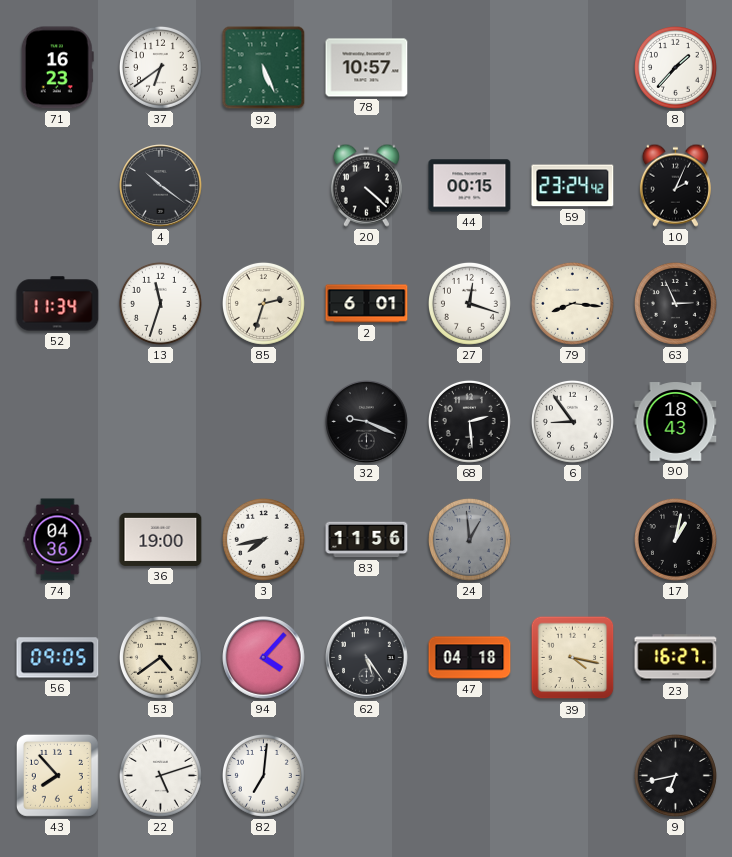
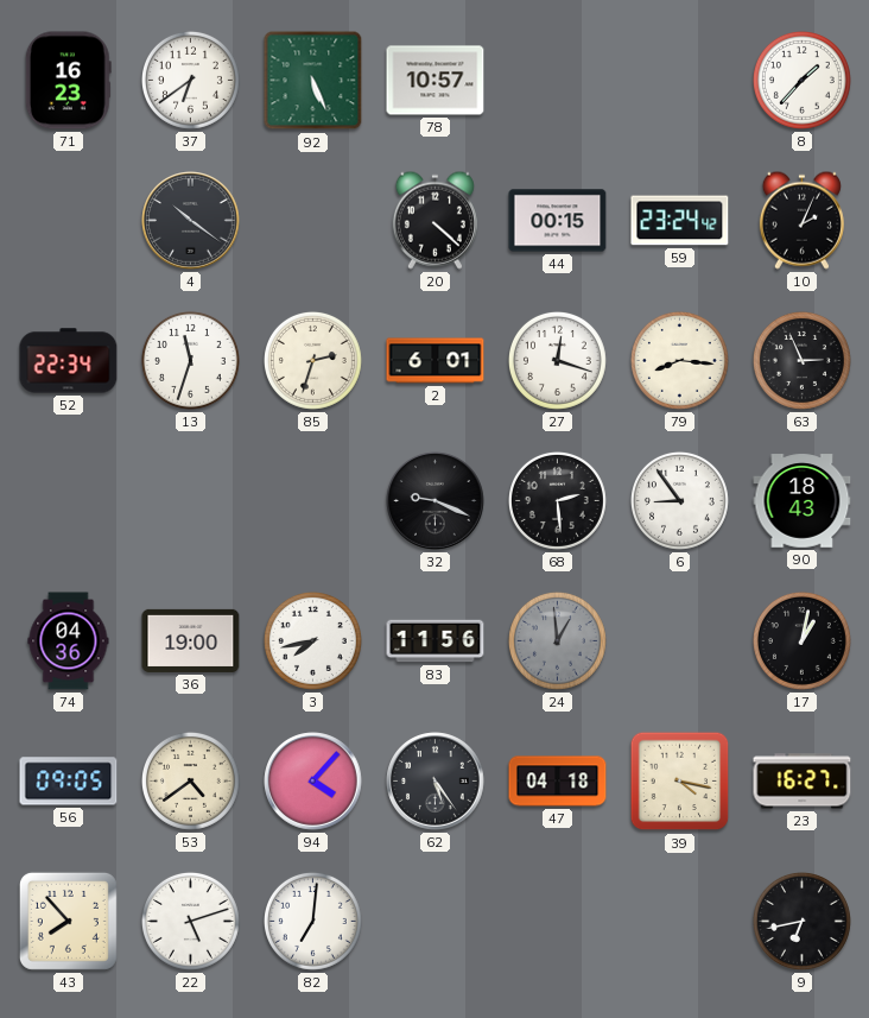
52: 11:34 -> 22:34
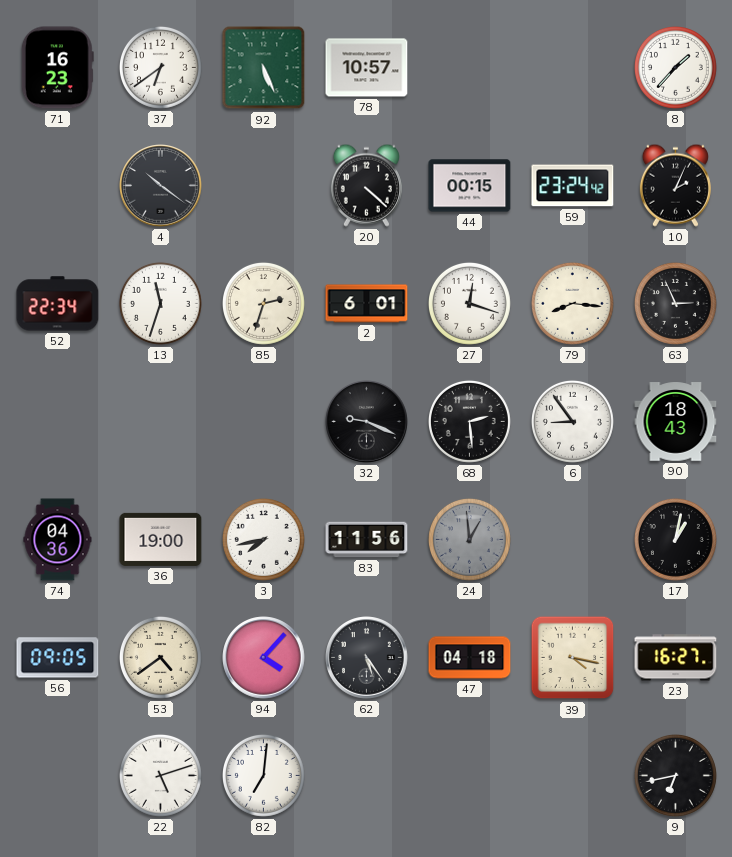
43: 7:53 -> none
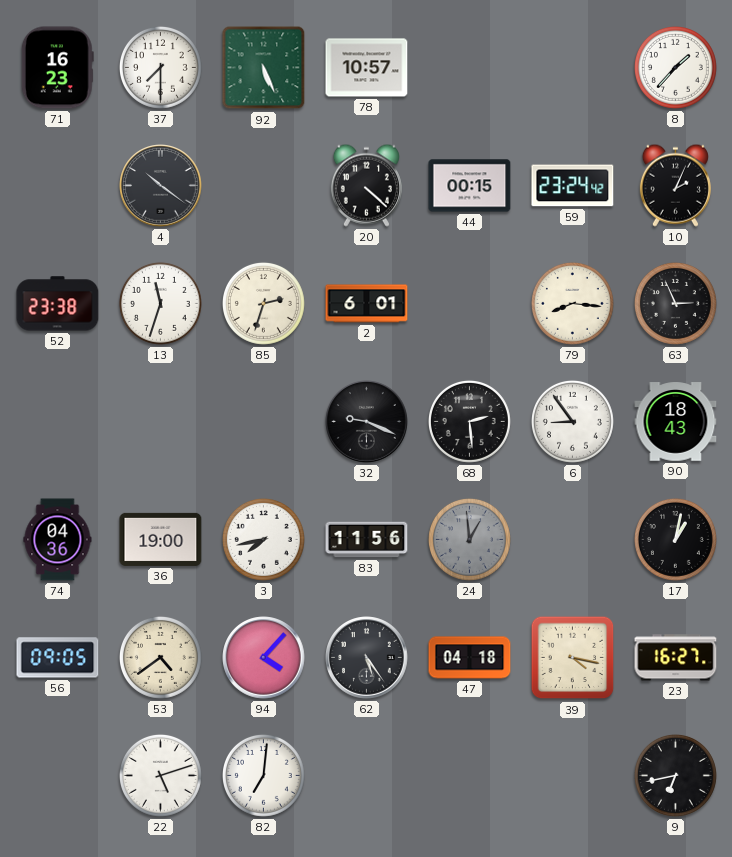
37: 6:39 -> 7:30
52: 22:34 -> 23:38
27: 12:18 -> none
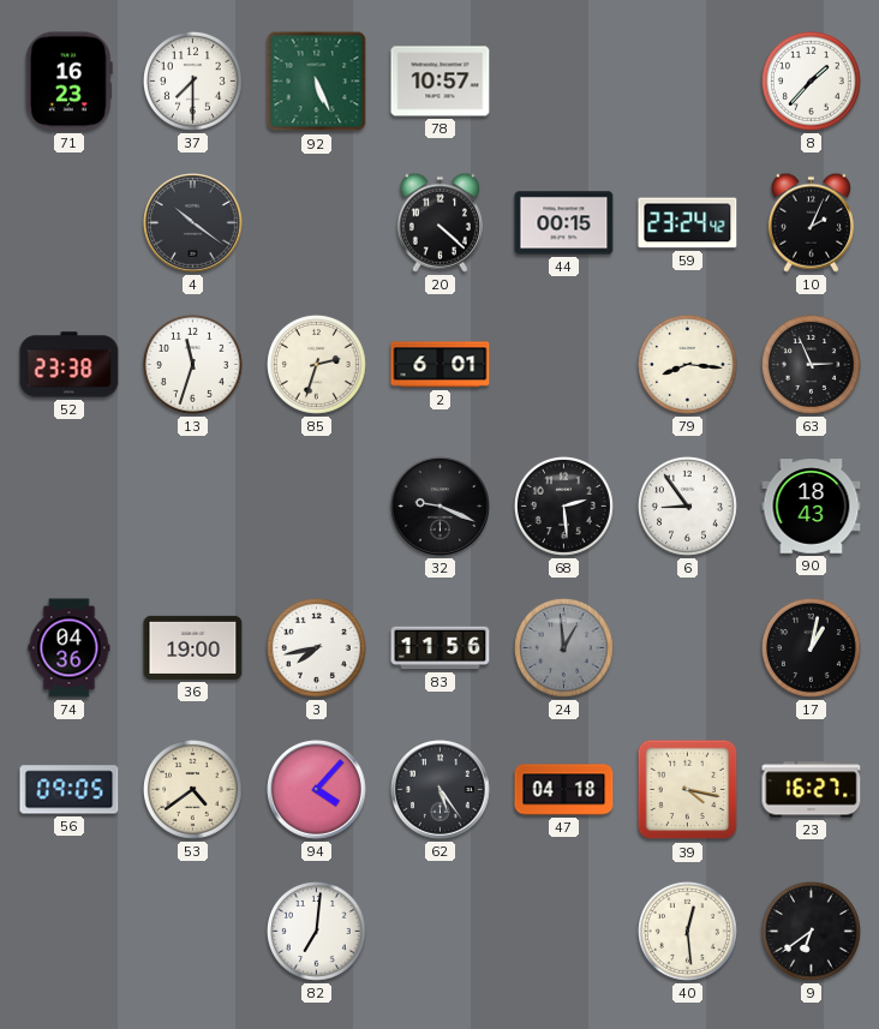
22: 5:12 -> none
40: none -> 12:29
9: 6:43 -> 6:39
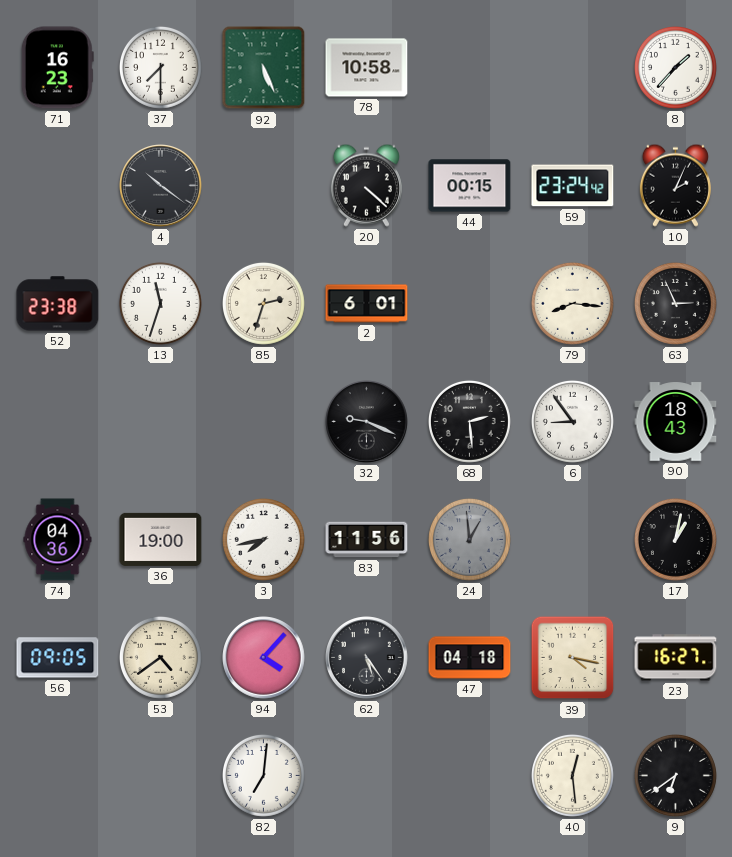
78: 10:57 -> 10:58
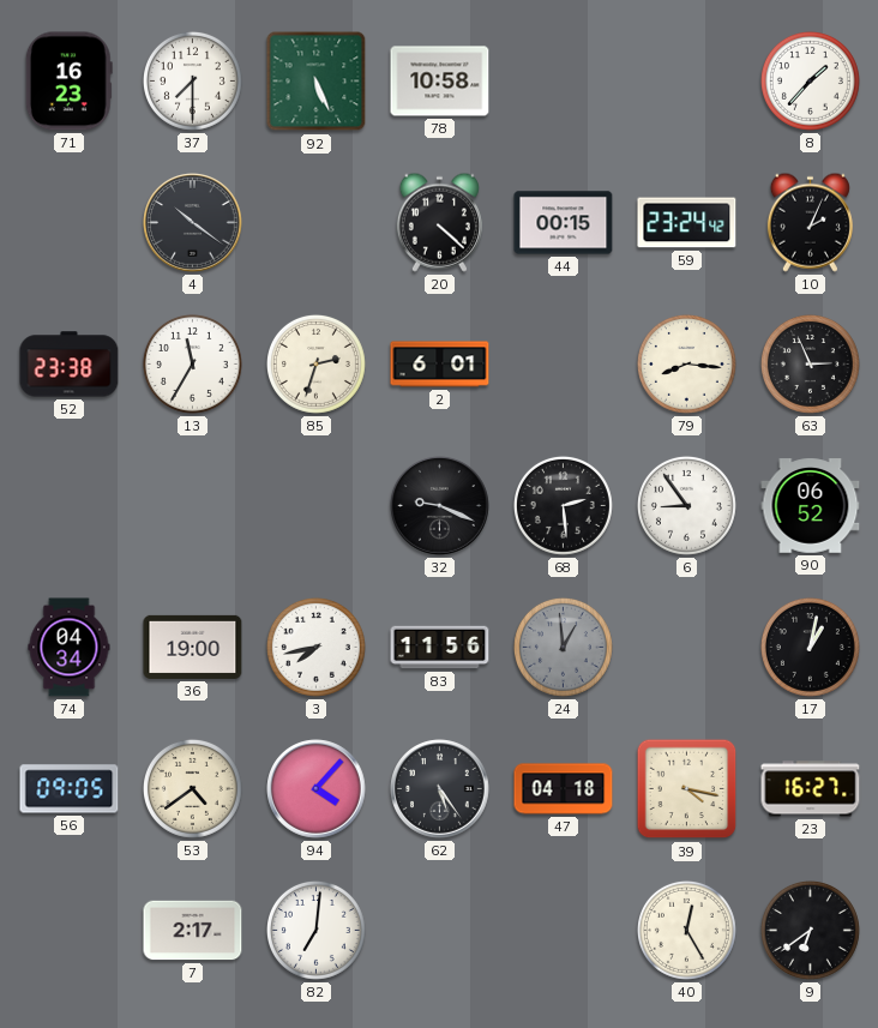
13: 11:33 -> 11:35
90: 18:43 -> 06:52
74: 04:36 -> 04:34
7: none -> 2:17
40: 12:29 -> 12:25
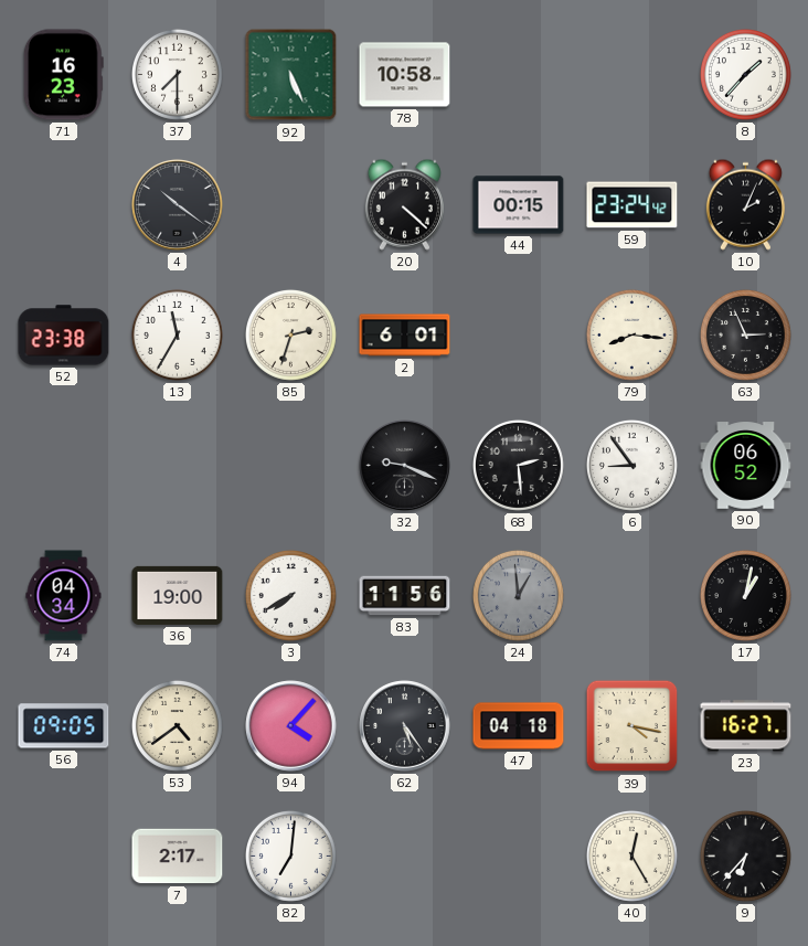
3: 7:43 -> 7:40
9: 6:39 -> 6:37
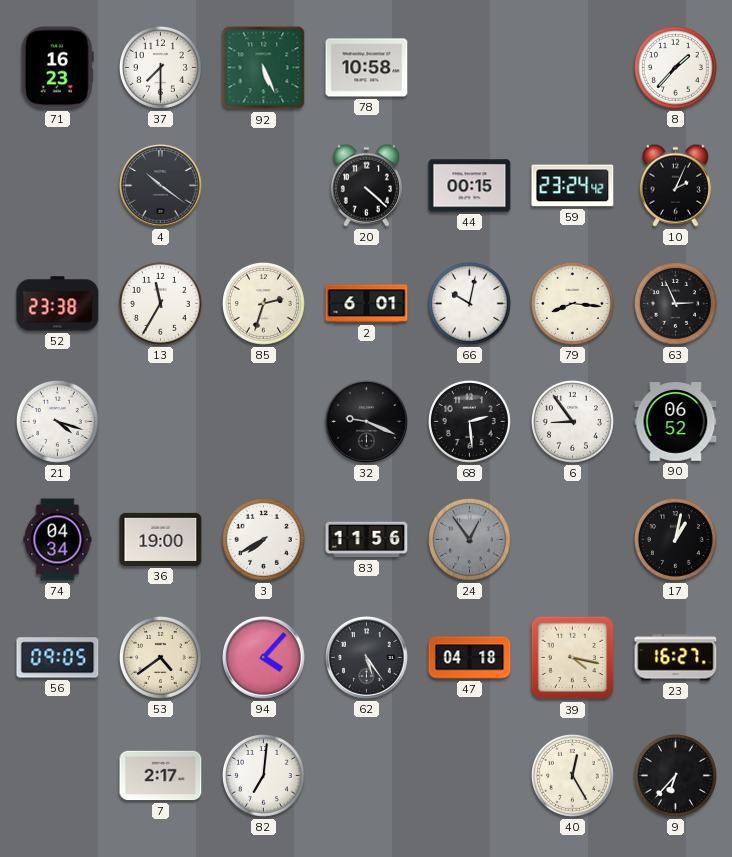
66: none -> 10:02
21: none -> 4:18
24: 12:59 -> 12:54
